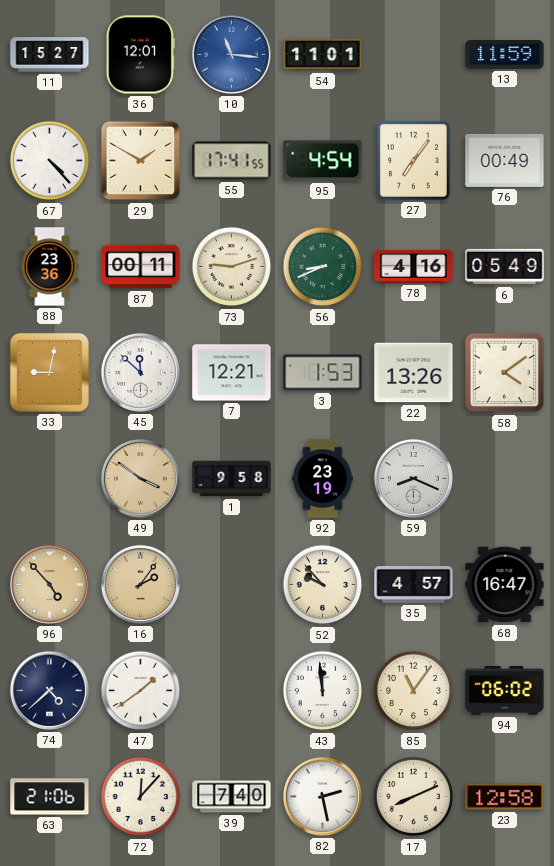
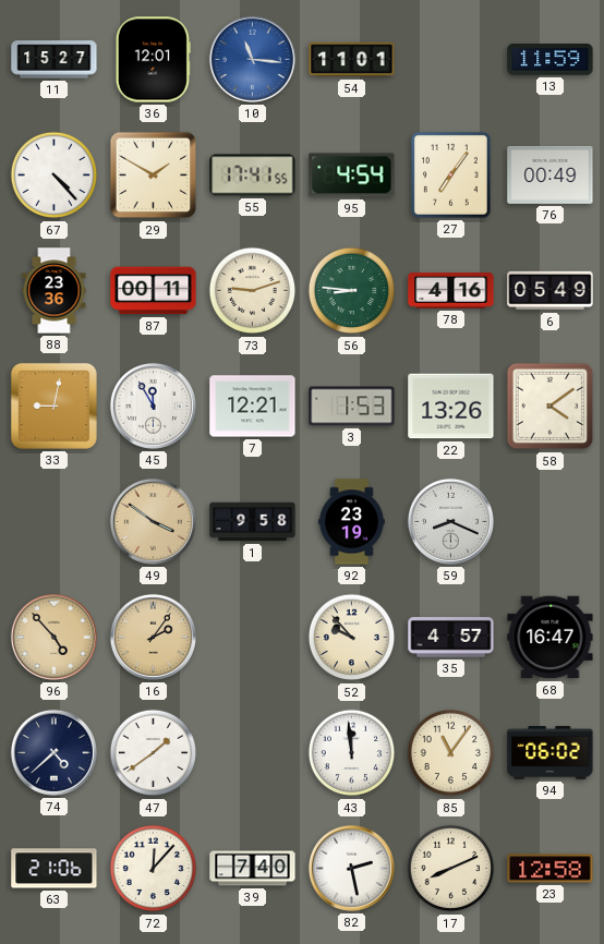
56: 8:41 -> 8:46
45: 11:52 -> 11:55
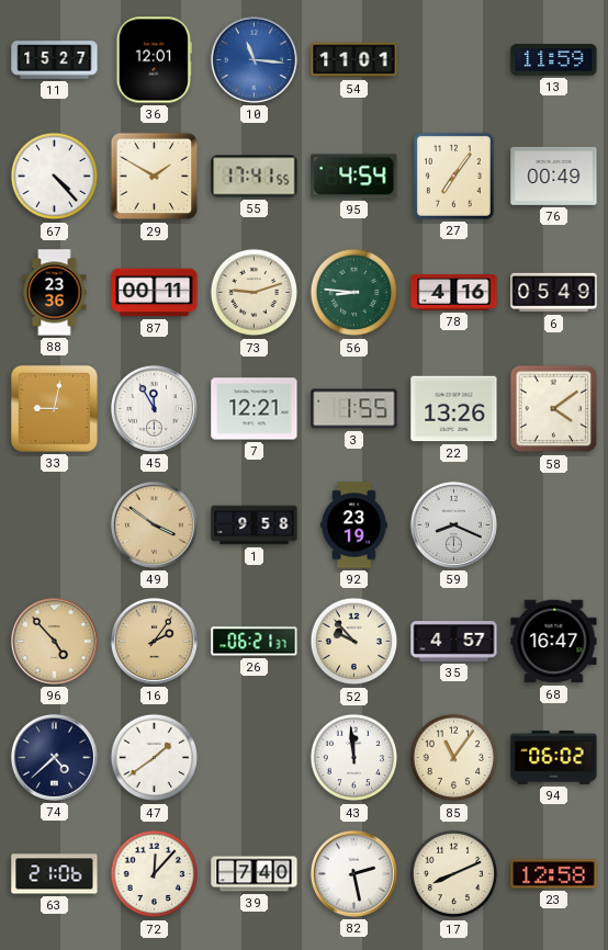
3: 1:53 -> 1:55
26: none -> 06:21
